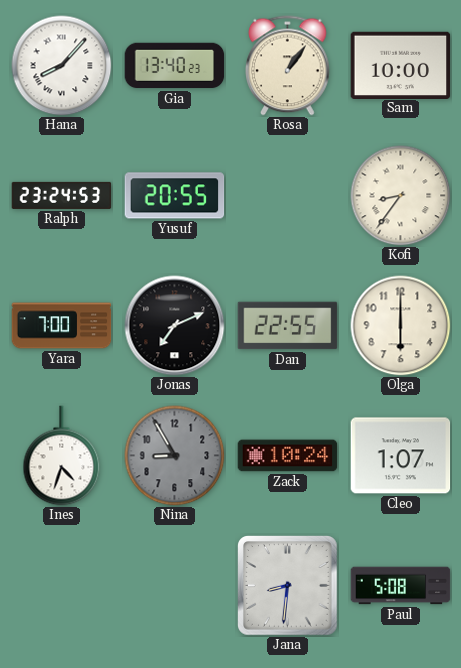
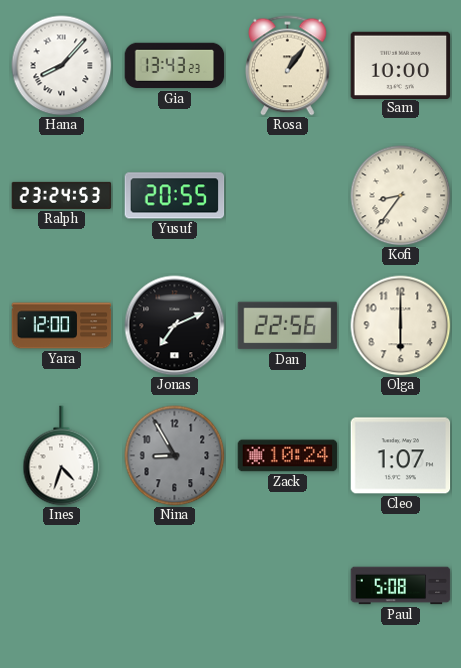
Gia: 13:40 -> 13:43
Yara: 7:00 -> 12:00
Dan: 22:55 -> 22:56
Jana: 8:31 -> none
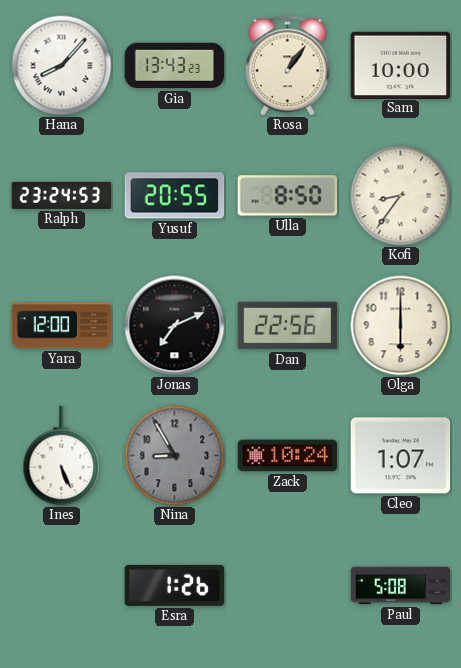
Ulla: none -> 8:50
Ines: 4:33 -> 5:26
Esra: none -> 1:26
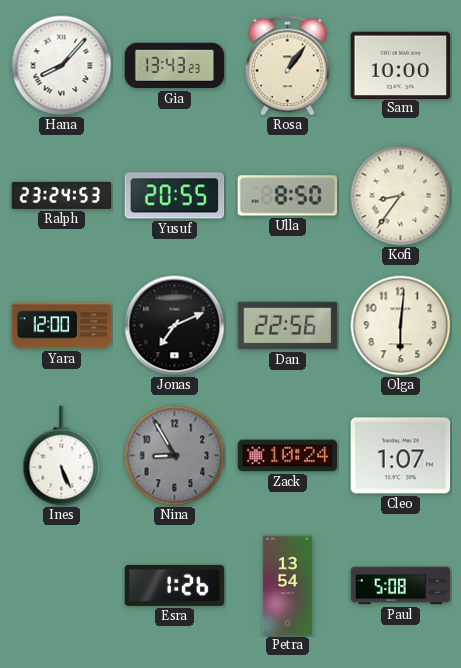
Olga: 6:00 -> 6:01
Petra: none -> 13:54
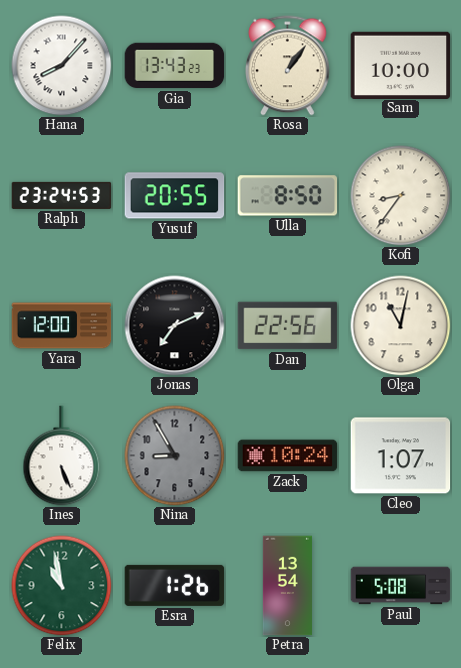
Olga: 6:01 -> 11:02
Felix: none -> 10:58
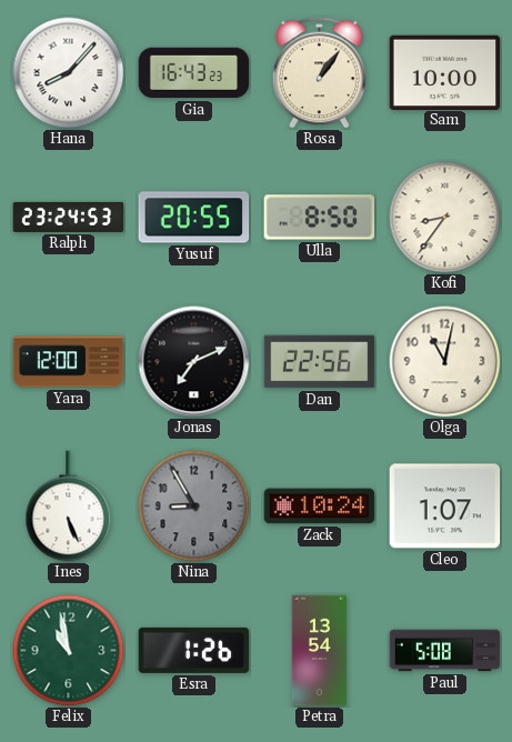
Gia: 13:43 -> 16:43
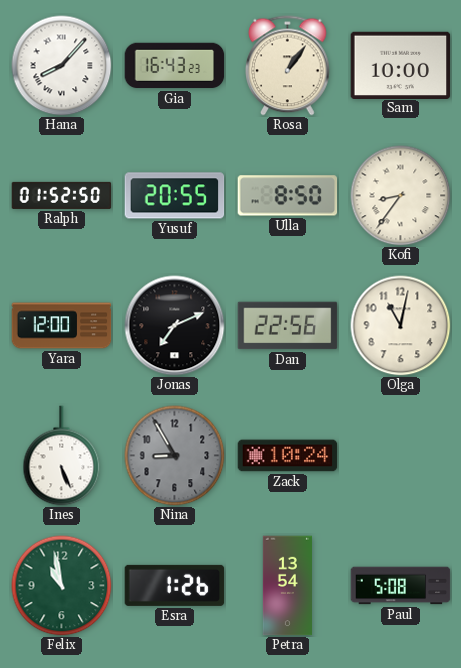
Ralph: 23:24 -> 01:52
Cleo: 1:07 -> none
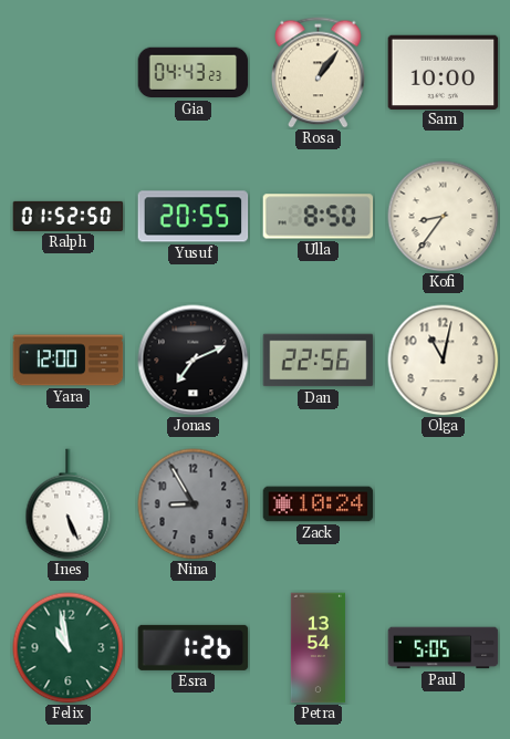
Hana: 8:07 -> none
Gia: 16:43 -> 04:43
Paul: 5:08 -> 5:05
